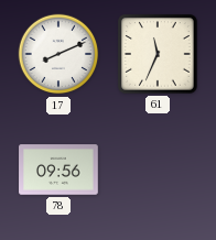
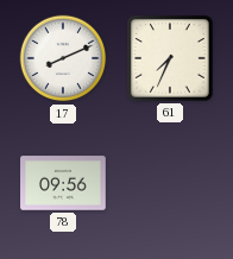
61: 11:34 -> 7:34
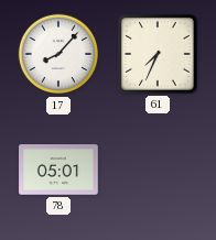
17: 8:11 -> 8:07
78: 09:56 -> 05:01
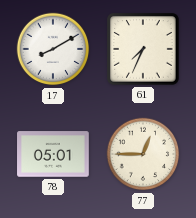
17: 8:07 -> 8:10
77: none -> 12:45
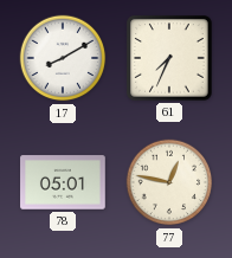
77: 12:45 -> 12:47
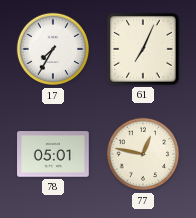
17: 8:10 -> 7:35
61: 7:34 -> 7:04
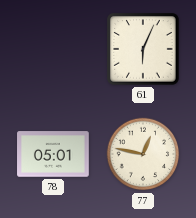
17: 7:35 -> none
61: 7:04 -> 6:04
